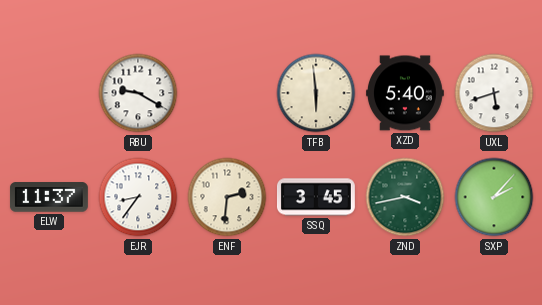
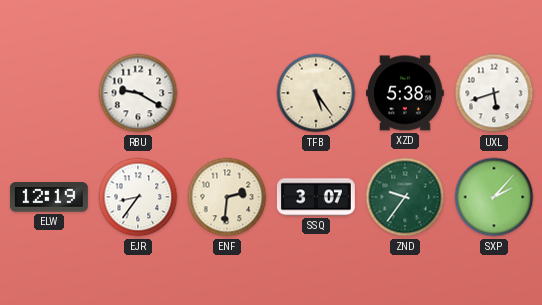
TFB: 5:59 -> 5:24
XZD: 5:40 -> 5:38
ELW: 11:37 -> 12:19
SSQ: 3:45 -> 3:07
ZND: 3:43 -> 9:36
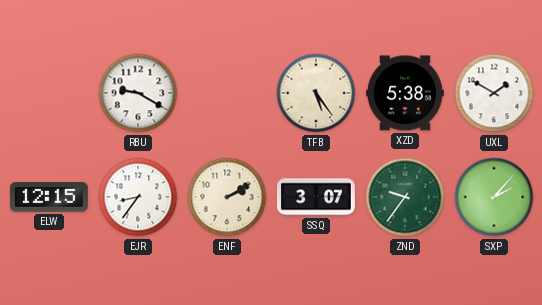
UXL: 5:42 -> 1:50
ELW: 12:19 -> 12:15
ENF: 2:31 -> 2:10
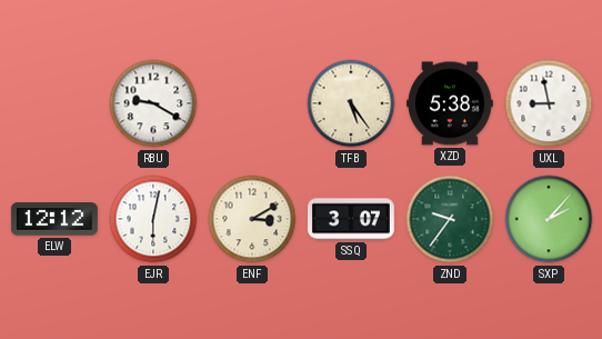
UXL: 1:50 -> 8:58
ELW: 12:15 -> 12:12
EJR: 8:36 -> 6:02
ENF: 2:10 -> 3:10
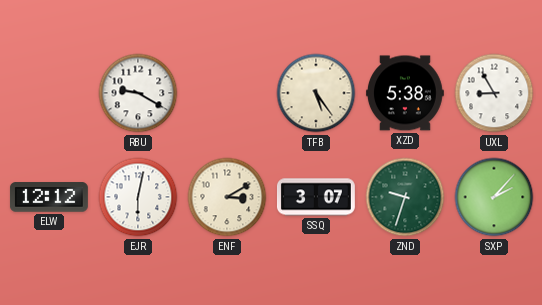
UXL: 8:58 -> 8:55
ZND: 9:36 -> 9:33
